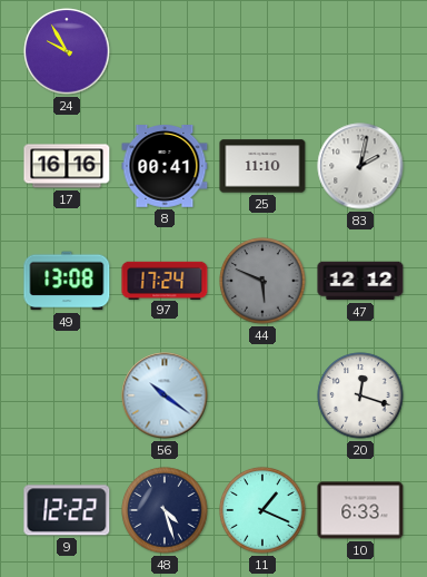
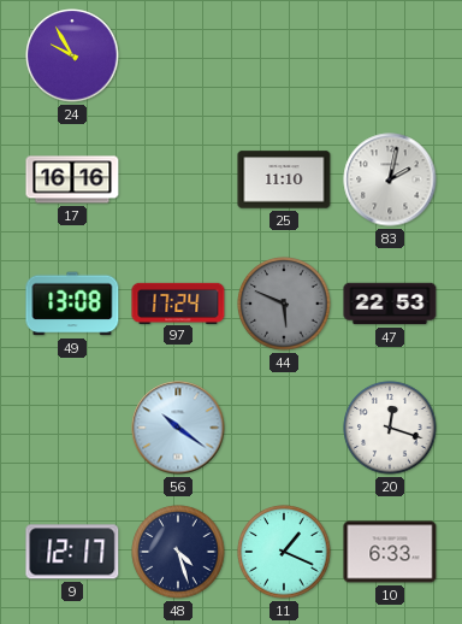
8: 00:41 -> none
47: 12:12 -> 22:53
9: 12:22 -> 12:17
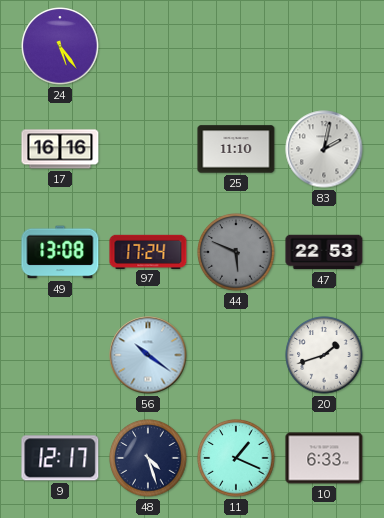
24: 9:55 -> 5:24
20: 12:18 -> 1:42
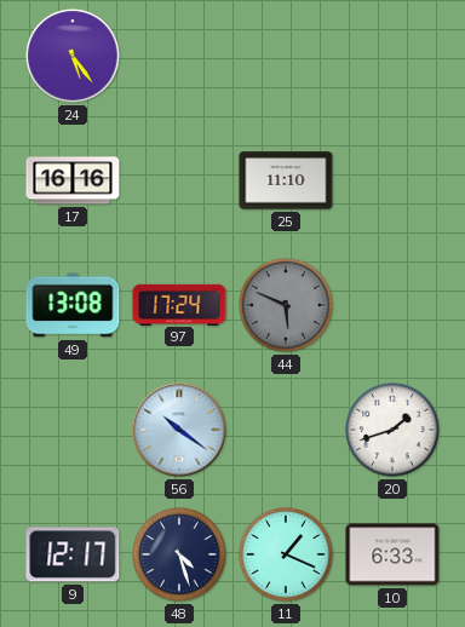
83: 2:02 -> none
47: 22:53 -> none
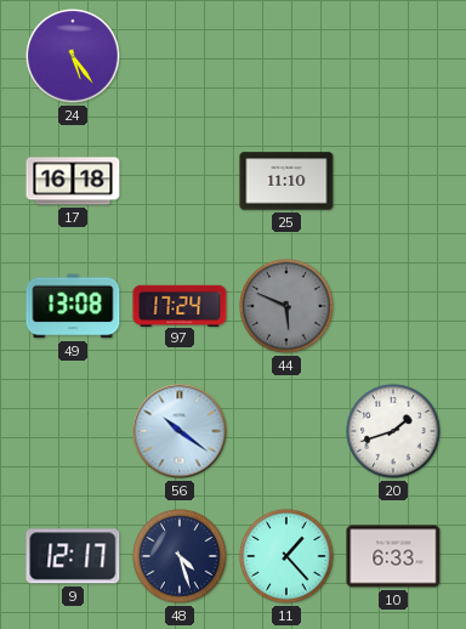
17: 16:16 -> 16:18
11: 1:19 -> 1:23
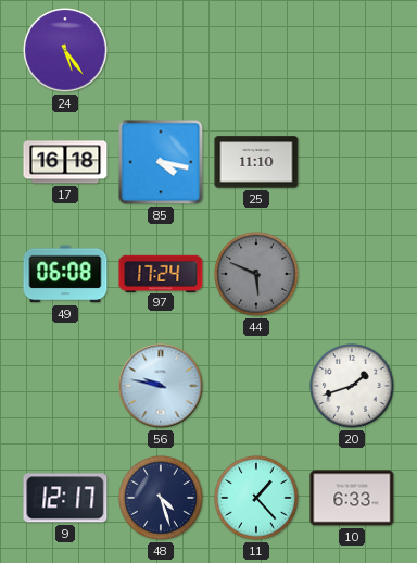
85: none -> 4:17
49: 13:08 -> 06:08
56: 10:21 -> 9:47
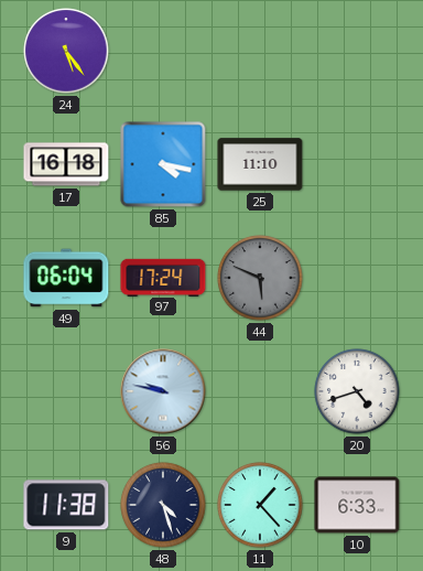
49: 06:08 -> 06:04
20: 1:42 -> 4:42
9: 12:17 -> 11:38
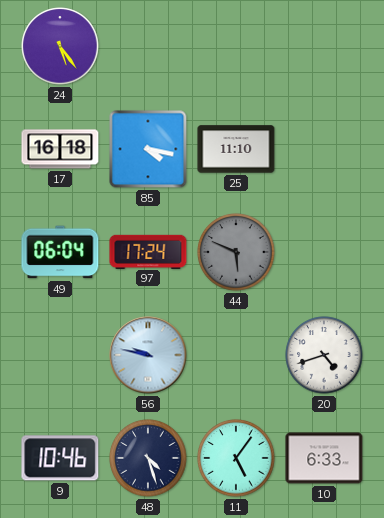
9: 11:38 -> 10:46
11: 1:23 -> 5:06
